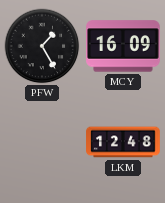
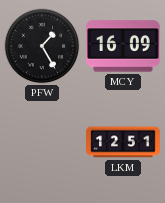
LKM: 12:48 -> 12:51
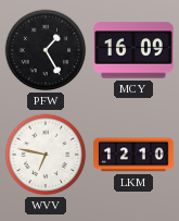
WVV: none -> 6:47
LKM: 12:51 -> 12:10
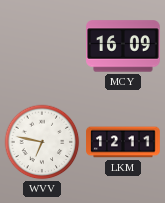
PFW: 1:25 -> none
LKM: 12:10 -> 12:11
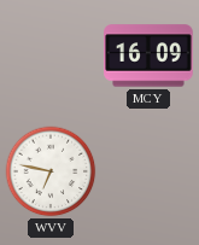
LKM: 12:11 -> none
